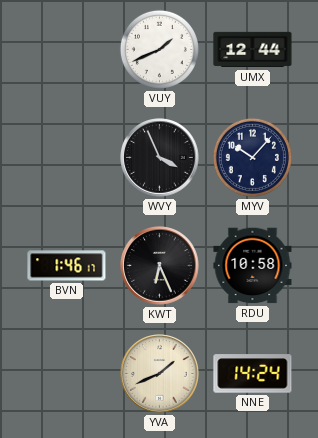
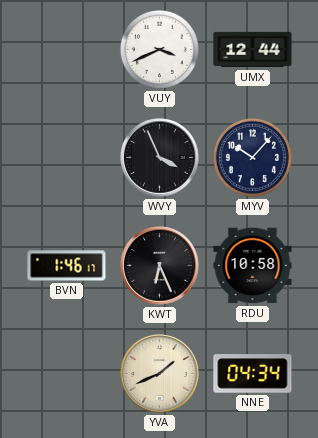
VUY: 1:41 -> 3:41
NNE: 14:24 -> 04:34
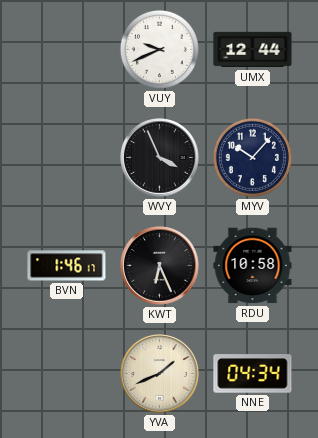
VUY: 3:41 -> 9:41
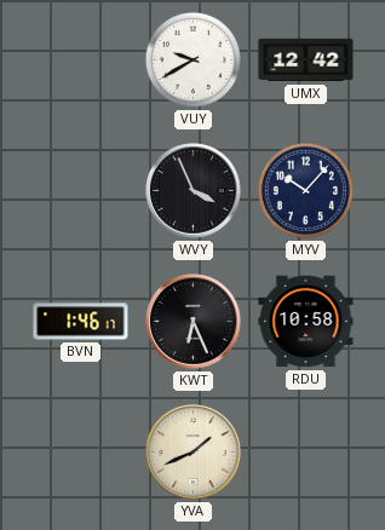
VUY: 9:41 -> 9:40
UMX: 12:44 -> 12:42
NNE: 04:34 -> none
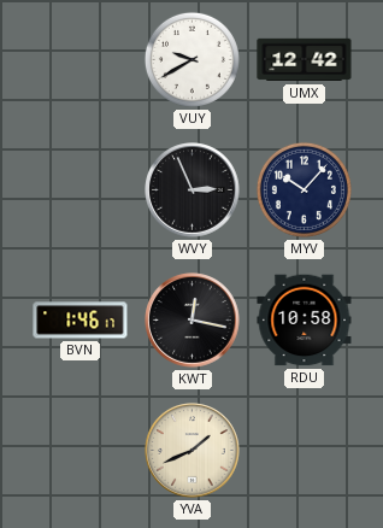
WVY: 3:56 -> 2:56
KWT: 6:26 -> 12:17
